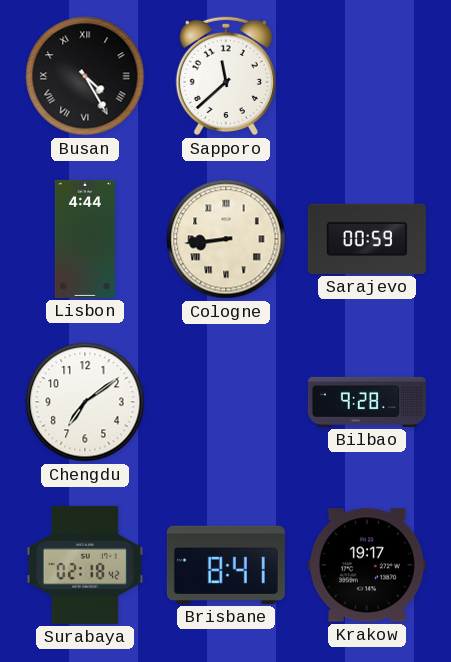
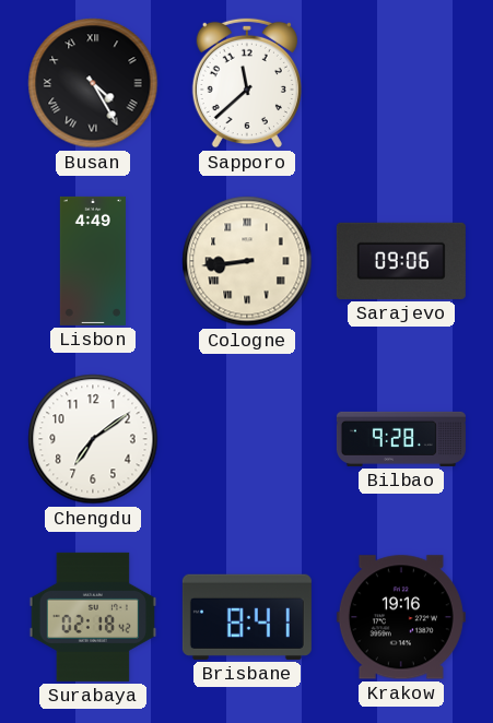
Lisbon: 4:44 -> 4:49
Sarajevo: 00:59 -> 09:06
Krakow: 19:17 -> 19:16
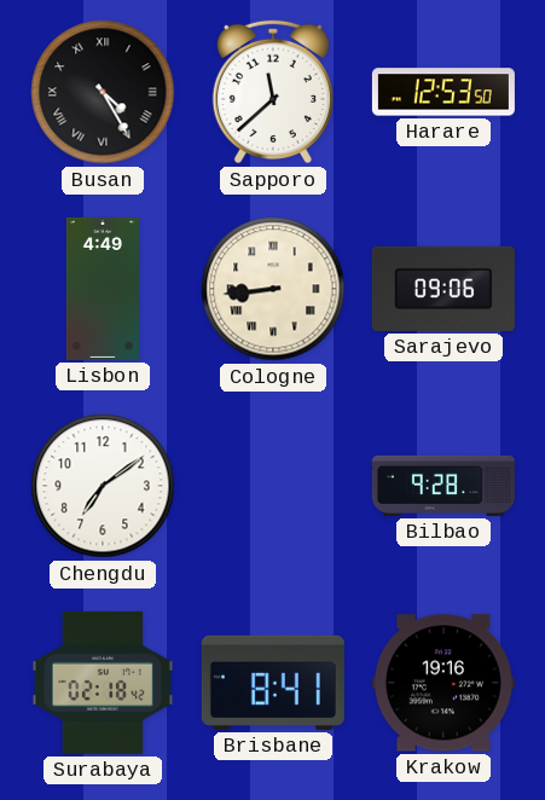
Harare: none -> 12:53
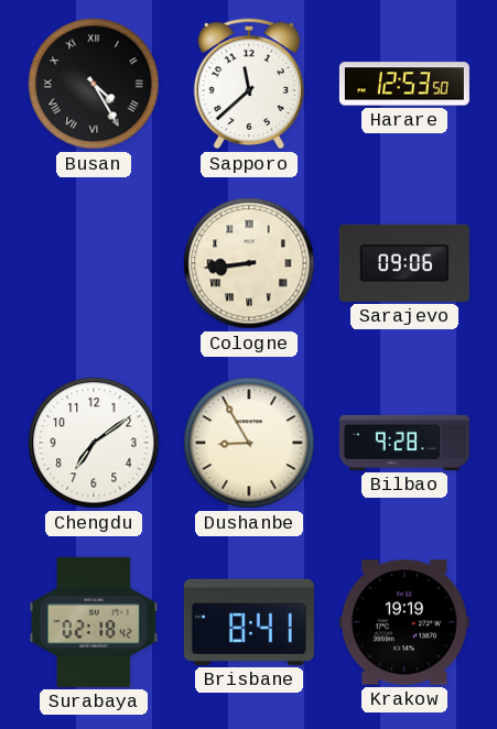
Lisbon: 4:49 -> none
Dushanbe: none -> 8:55
Krakow: 19:16 -> 19:19
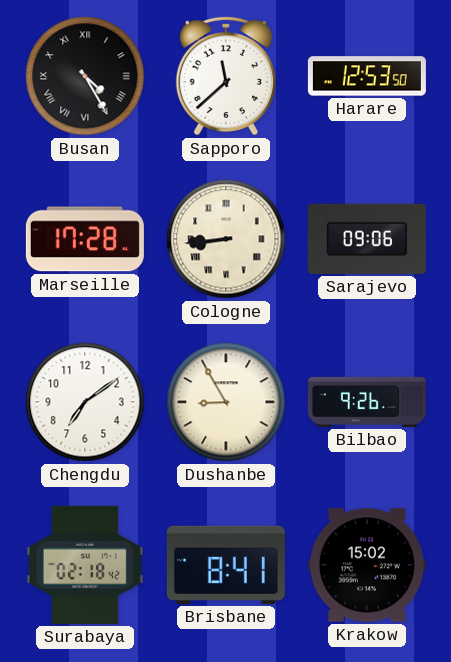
Marseille: none -> 17:28
Bilbao: 9:28 -> 9:26
Krakow: 19:19 -> 15:02
